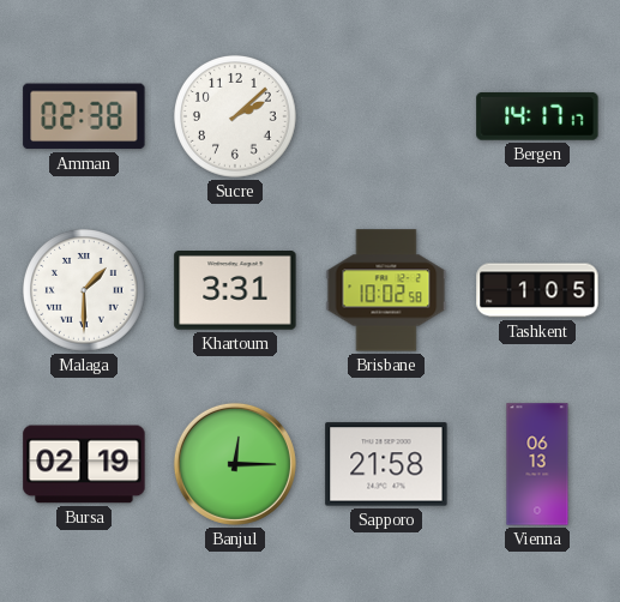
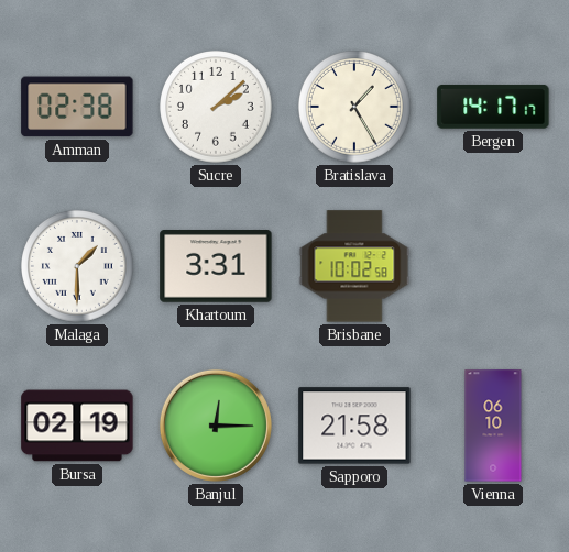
Bratislava: none -> 1:25
Tashkent: 1:05 -> none
Vienna: 06:13 -> 06:10
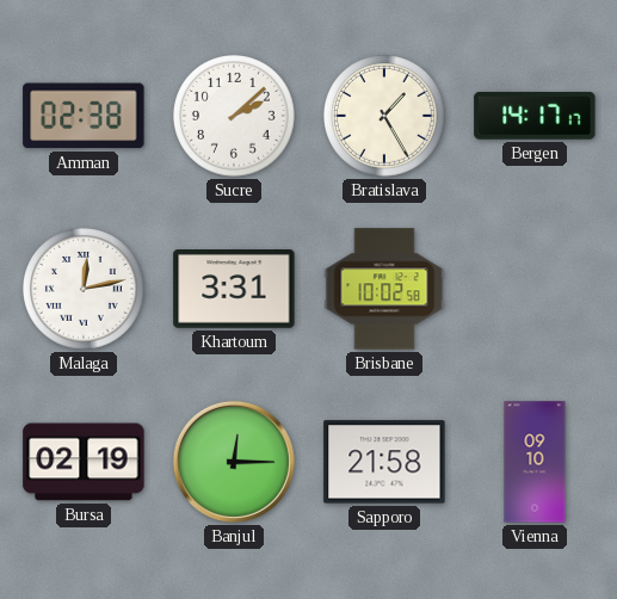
Malaga: 1:30 -> 12:13
Vienna: 06:10 -> 09:10
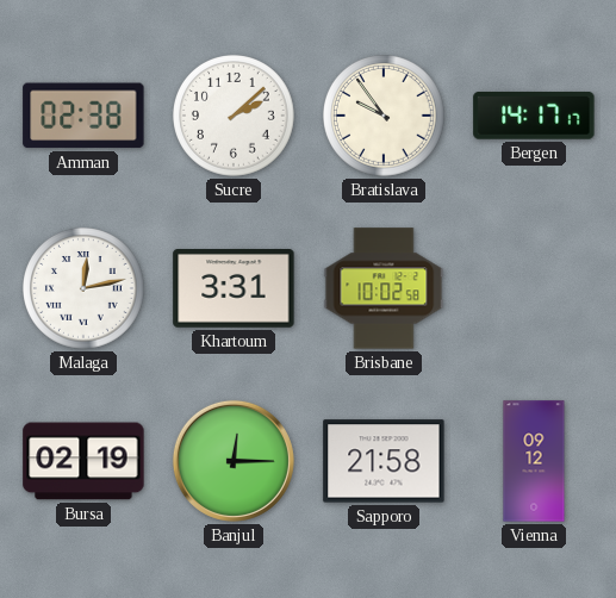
Bratislava: 1:25 -> 9:54
Vienna: 09:10 -> 09:12
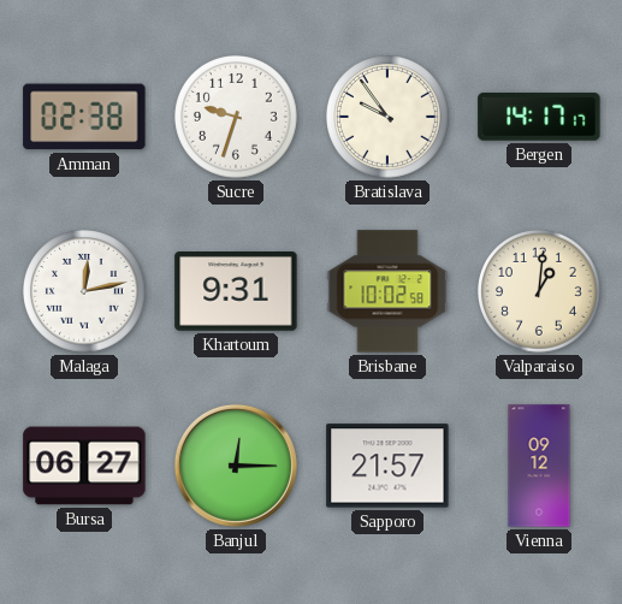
Sucre: 2:08 -> 9:33
Khartoum: 3:31 -> 9:31
Valparaiso: none -> 1:01
Bursa: 02:19 -> 06:27
Sapporo: 21:58 -> 21:57
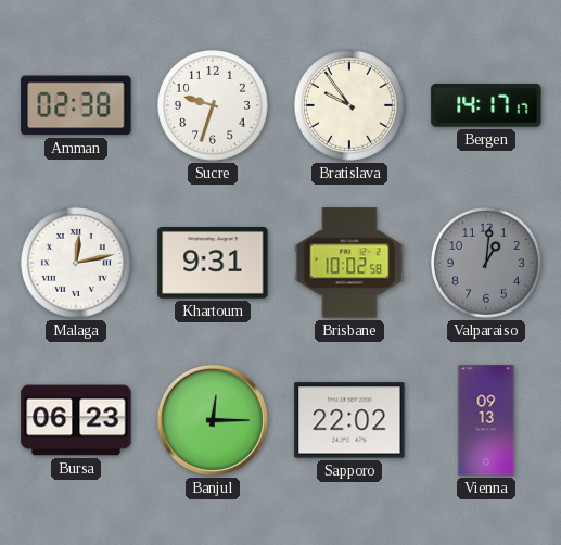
Valparaiso dial: cream -> grey
Bursa: 06:27 -> 06:23
Sapporo: 21:57 -> 22:02
Vienna: 09:12 -> 09:13
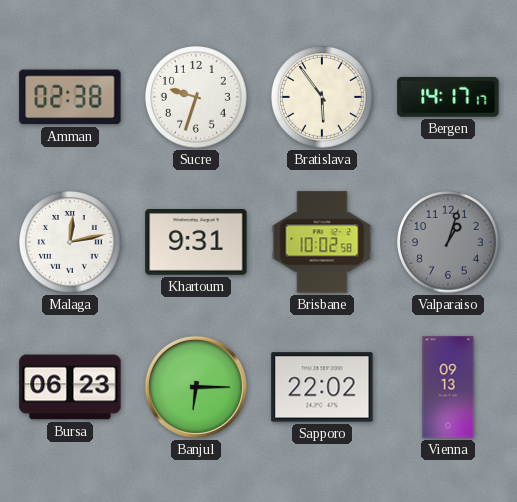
Bratislava: 9:54 -> 5:54
Valparaiso: 1:01 -> 1:03
Banjul: 12:15 -> 6:15
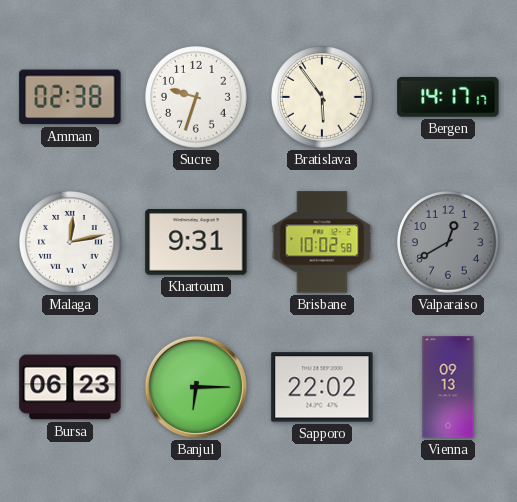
Valparaiso: 1:03 -> 12:40
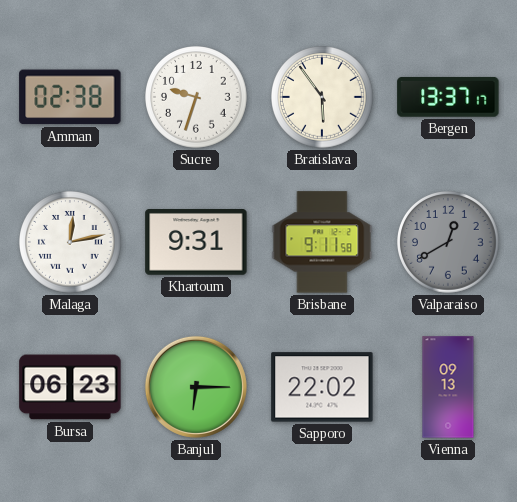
Bergen: 14:17 -> 13:37
Brisbane: 10:02 -> 9:11
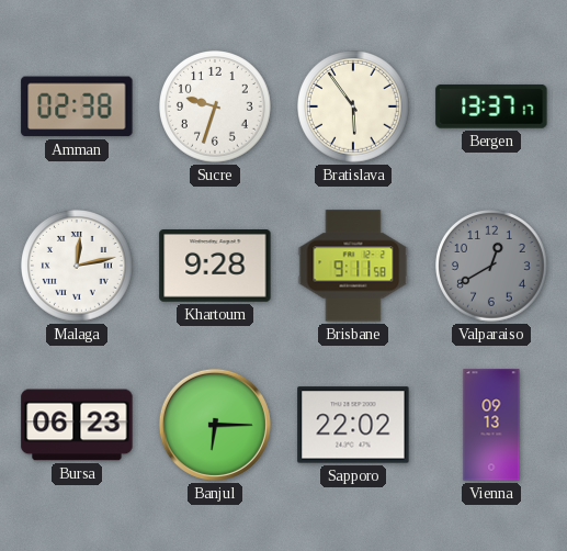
Khartoum: 9:31 -> 9:28
